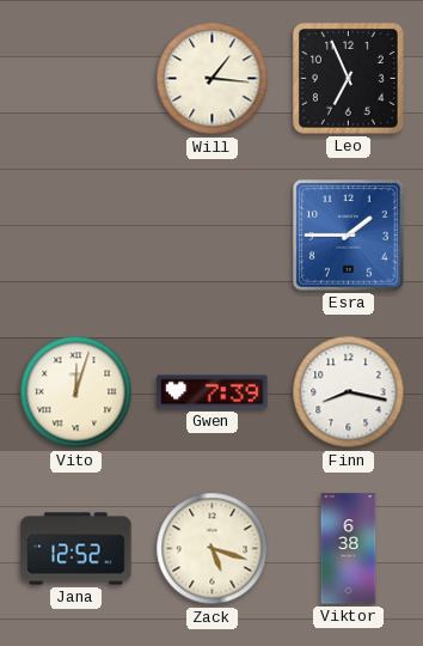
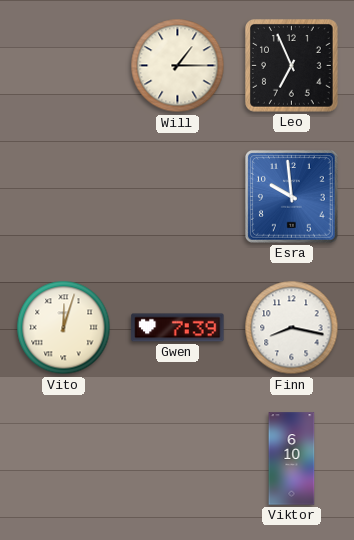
Will: 1:16 -> 1:15
Esra: 1:45 -> 9:59
Jana: 12:52 -> none
Zack: 5:18 -> none
Viktor: 6:38 -> 6:10
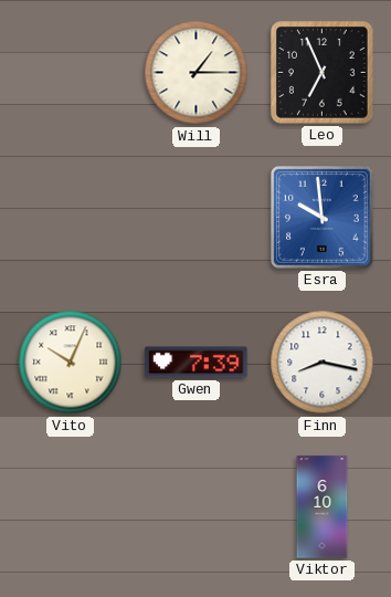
Vito: 12:03 -> 10:04
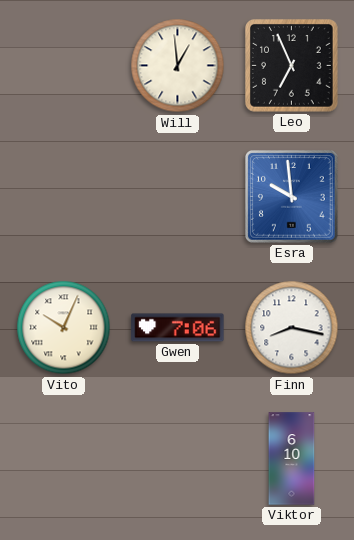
Will: 1:15 -> 12:59
Gwen: 7:39 -> 7:06
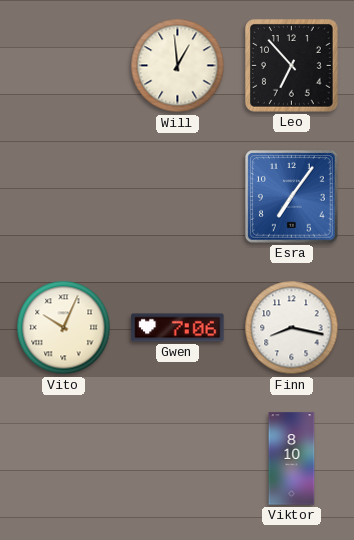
Leo: 6:56 -> 6:53
Esra: 9:59 -> 7:06
Viktor: 6:10 -> 8:10
